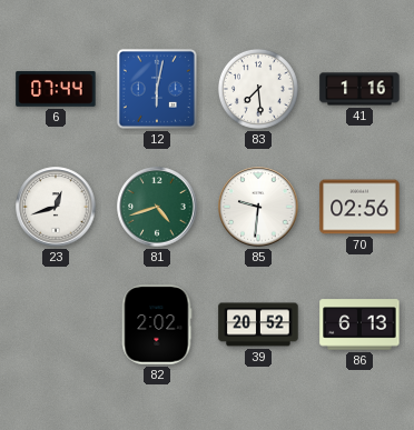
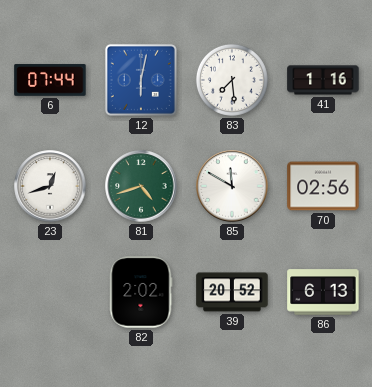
85: 9:31 -> 11:50
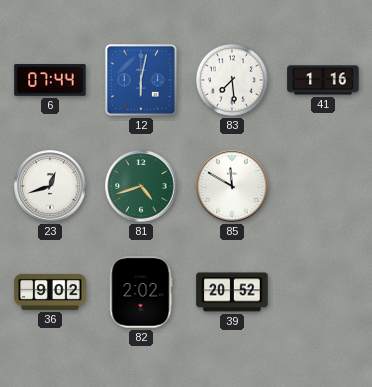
70: 02:56 -> none
36: none -> 9:02
86: 6:13 -> none
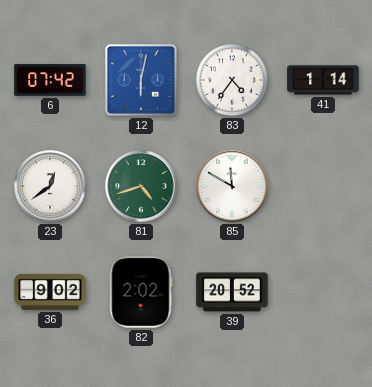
6: 07:44 -> 07:42
83: 7:29 -> 4:36
41: 1:16 -> 1:14
23: 12:42 -> 12:39
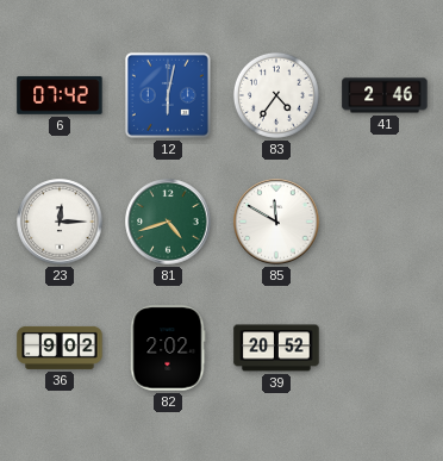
41: 1:14 -> 2:46
23: 12:39 -> 12:15
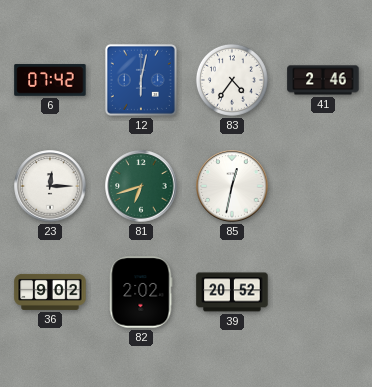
81: 4:42 -> 6:42
85: 11:50 -> 12:32
